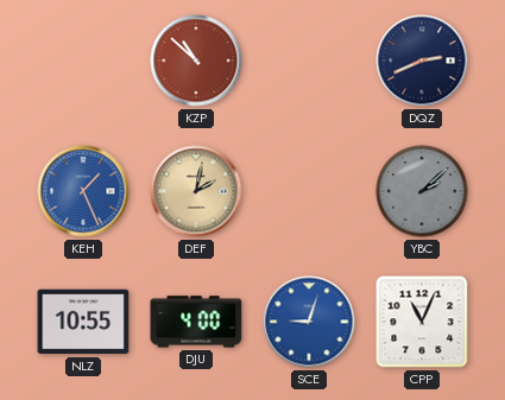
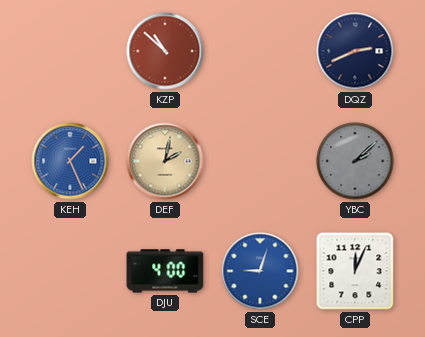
NLZ: 10:55 -> none
CPP: 11:04 -> 12:04
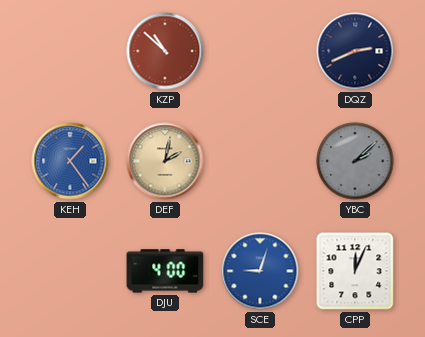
KEH: 1:26 -> 1:24
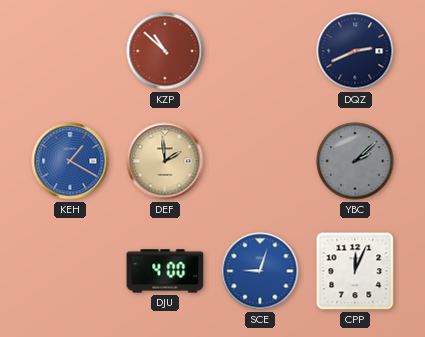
KEH: 1:24 -> 1:20
DEF: 2:02 -> 1:59
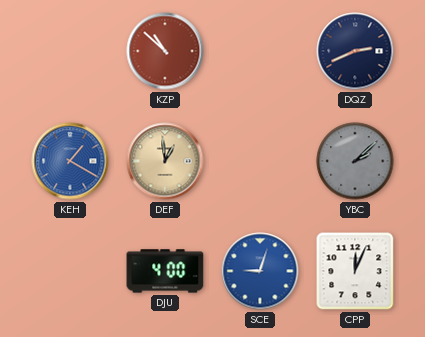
DEF: 1:59 -> 12:59
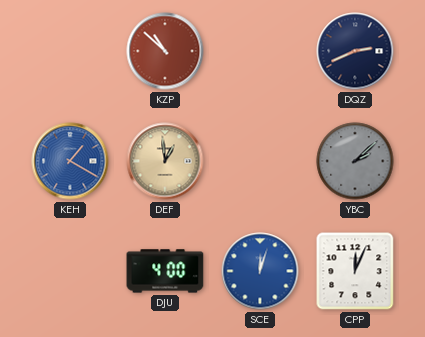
SCE: 9:03 -> 12:03
